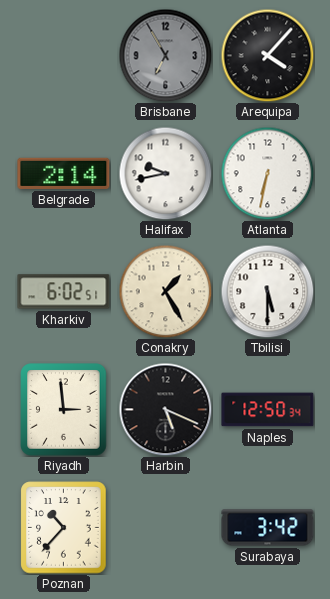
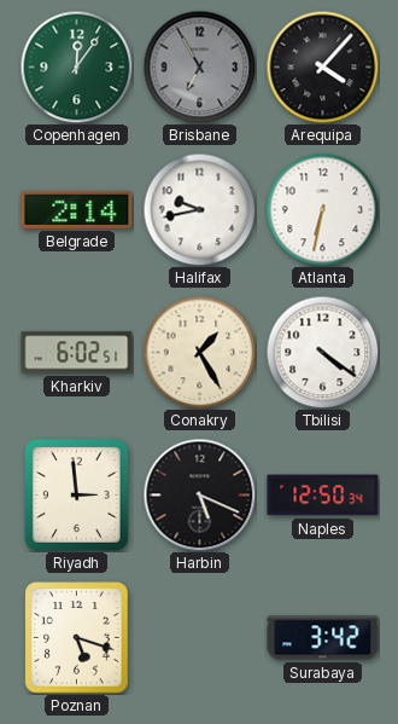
Copenhagen: none -> 12:06
Tbilisi: 5:30 -> 4:21
Poznan: 10:37 -> 5:18
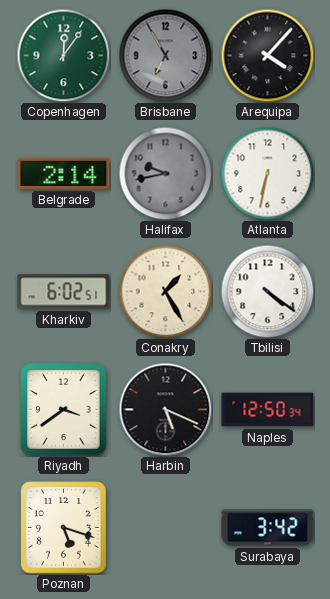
Halifax dial: white -> grey
Riyadh: 2:59 -> 3:39
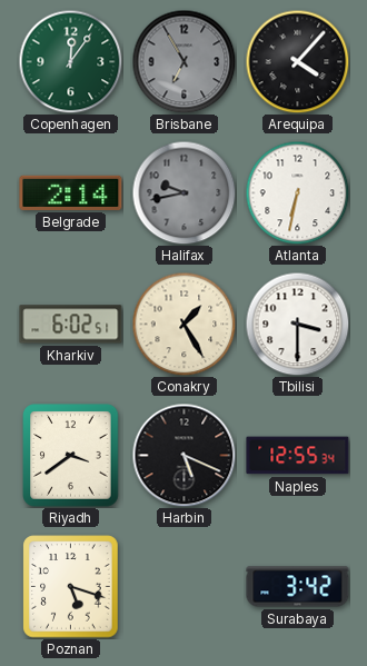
Tbilisi: 4:21 -> 3:30
Naples: 12:50 -> 12:55
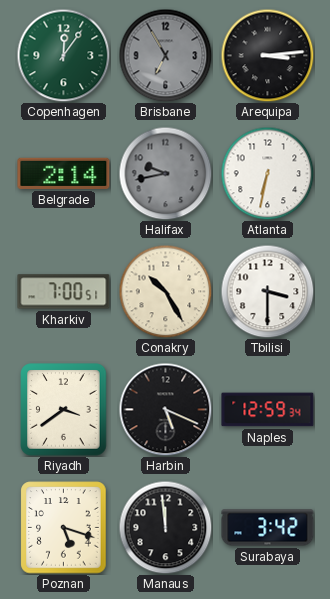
Arequipa: 4:07 -> 3:14
Kharkiv: 6:02 -> 7:00
Conakry: 1:25 -> 10:25
Naples: 12:55 -> 12:59
Manaus: none -> 11:59
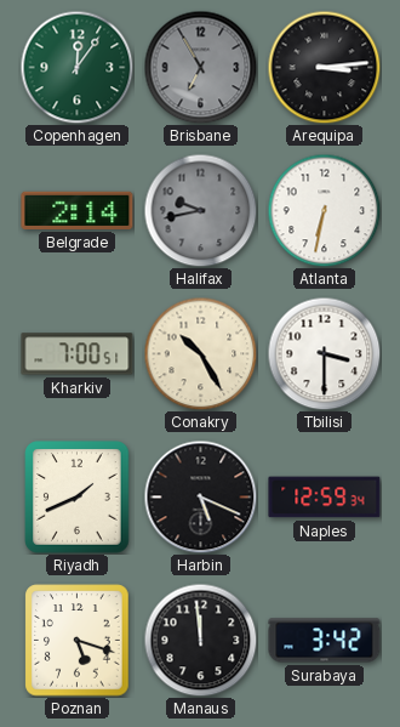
Riyadh: 3:39 -> 1:41
